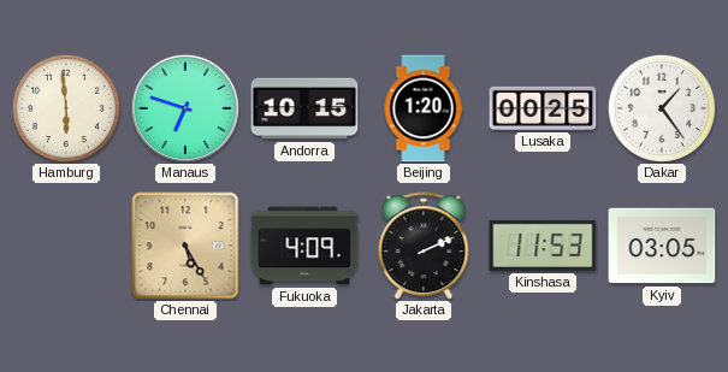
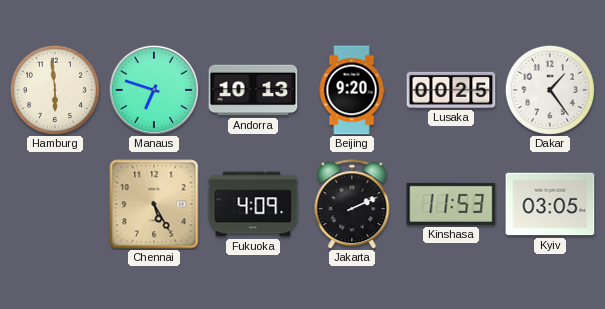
Andorra: 10:15 -> 10:13
Beijing: 1:20 -> 9:20
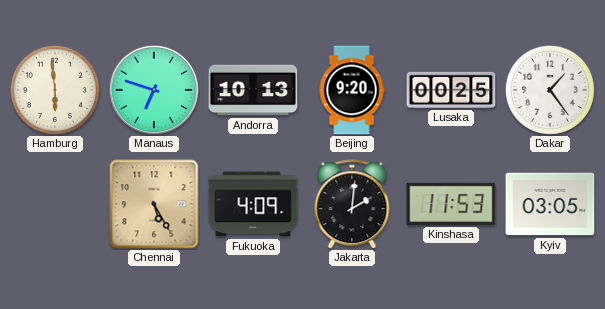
Jakarta: 2:11 -> 2:01
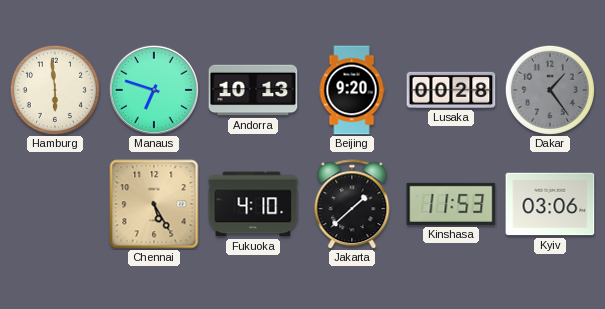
Lusaka: 00:25 -> 00:28
Dakar dial: white -> grey
Fukuoka: 4:09 -> 4:10
Jakarta: 2:01 -> 1:38
Kyiv: 03:05 -> 03:06
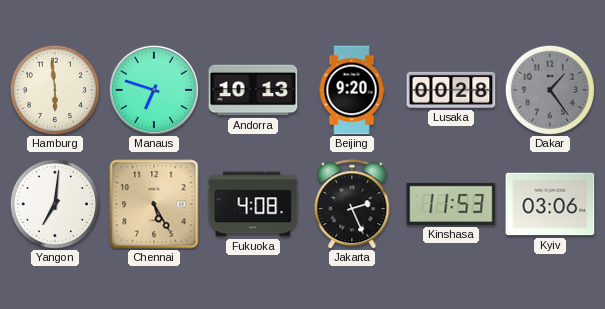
Yangon: none -> 7:01
Fukuoka: 4:10 -> 4:08
Jakarta: 1:38 -> 2:26
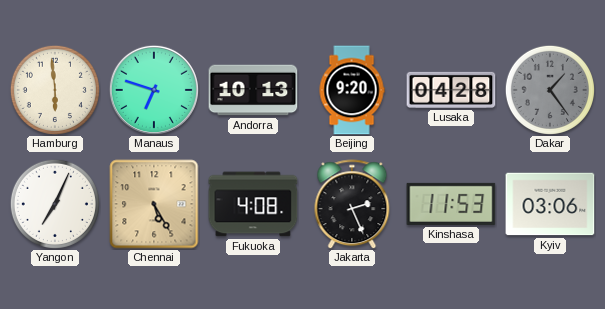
Lusaka: 00:28 -> 04:28
Yangon: 7:01 -> 7:04
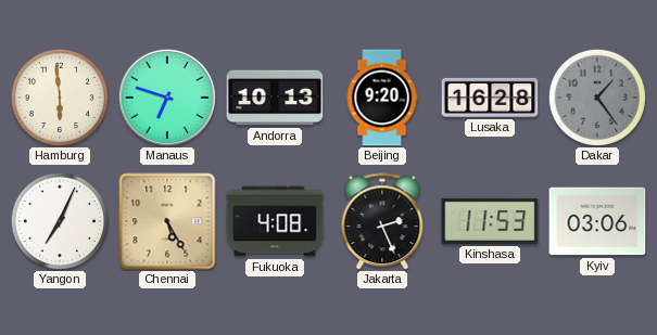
Lusaka: 04:28 -> 16:28
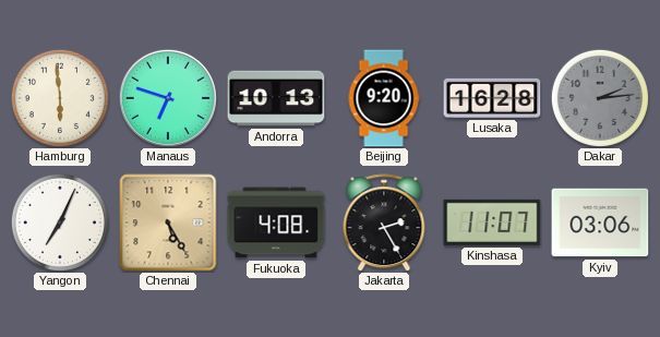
Dakar: 1:24 -> 2:14
Jakarta: 2:26 -> 2:25
Kinshasa: 11:53 -> 11:07
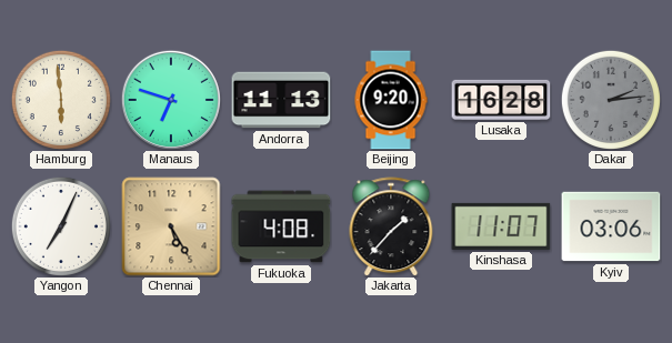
Andorra: 10:13 -> 11:13
Jakarta: 2:25 -> 1:37
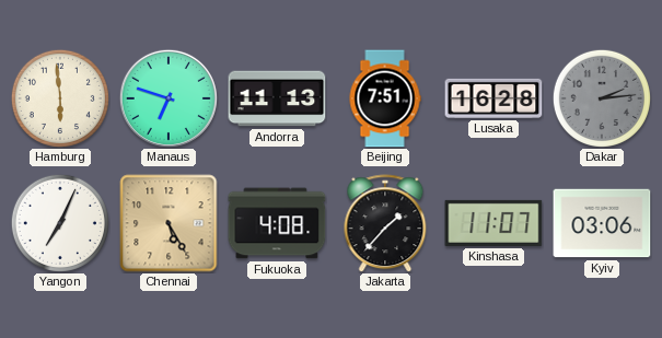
Beijing: 9:20 -> 7:51
